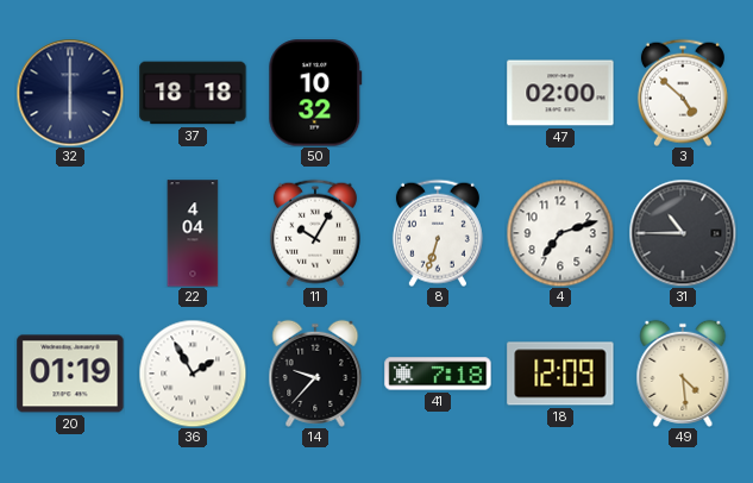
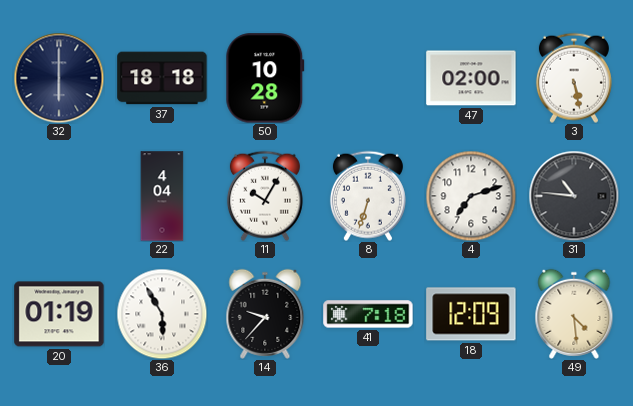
50: 10:32 -> 10:28
3: 4:52 -> 5:28
31: 10:45 -> 10:46
36: 1:55 -> 5:55
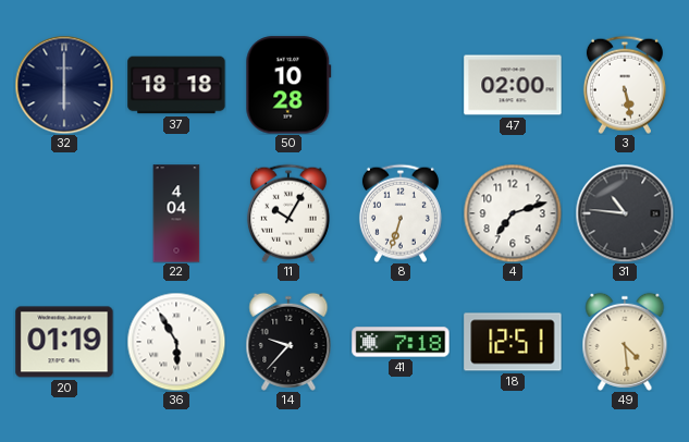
18: 12:09 -> 12:51
